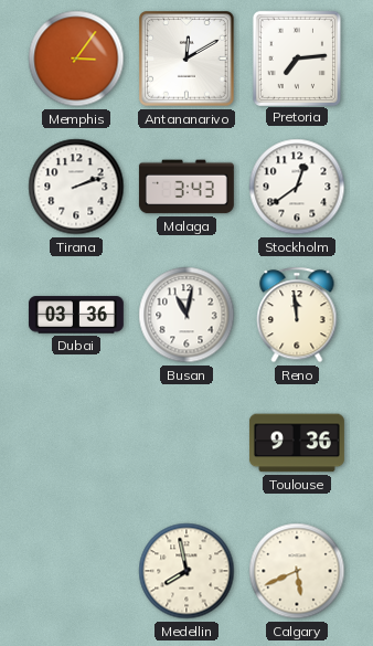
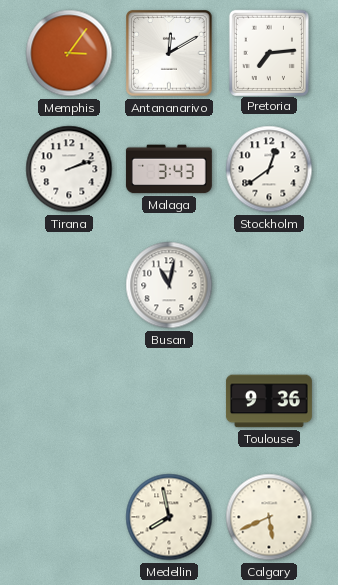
Dubai: 03:36 -> none
Reno: 11:59 -> none
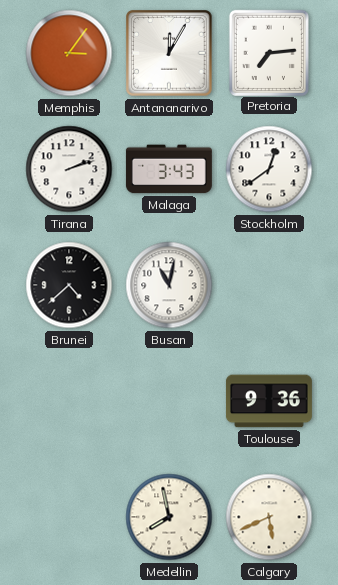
Antananarivo: 12:10 -> 12:05
Brunei: none -> 4:38
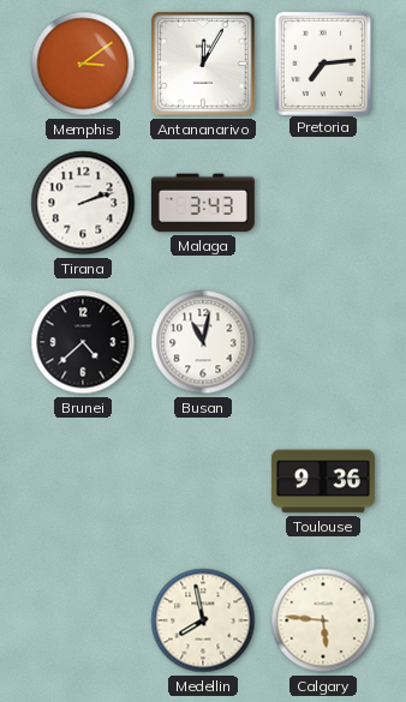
Memphis: 3:06 -> 3:09
Stockholm: 12:39 -> none
Calgary: 5:41 -> 5:46
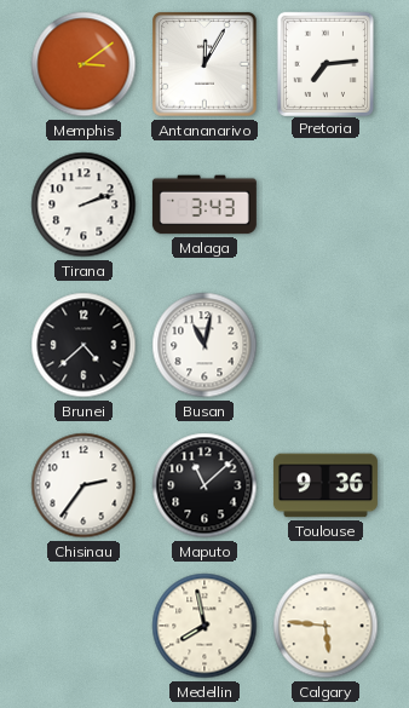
Chisinau: none -> 2:36
Maputo: none -> 11:08
